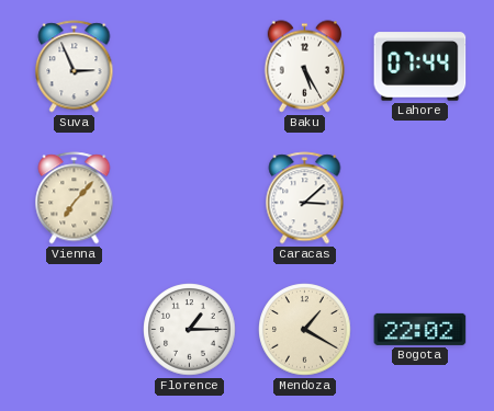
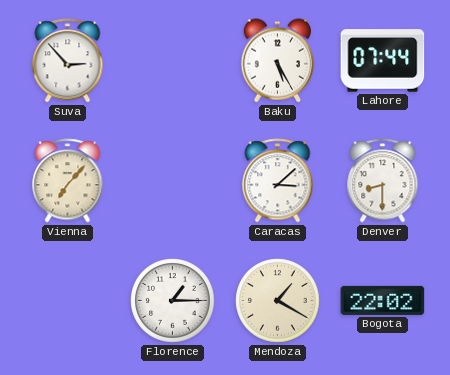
Suva: 2:56 -> 2:53
Denver: none -> 8:30
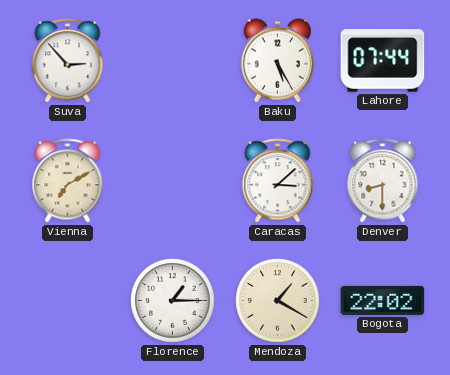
Vienna: 7:07 -> 7:10
